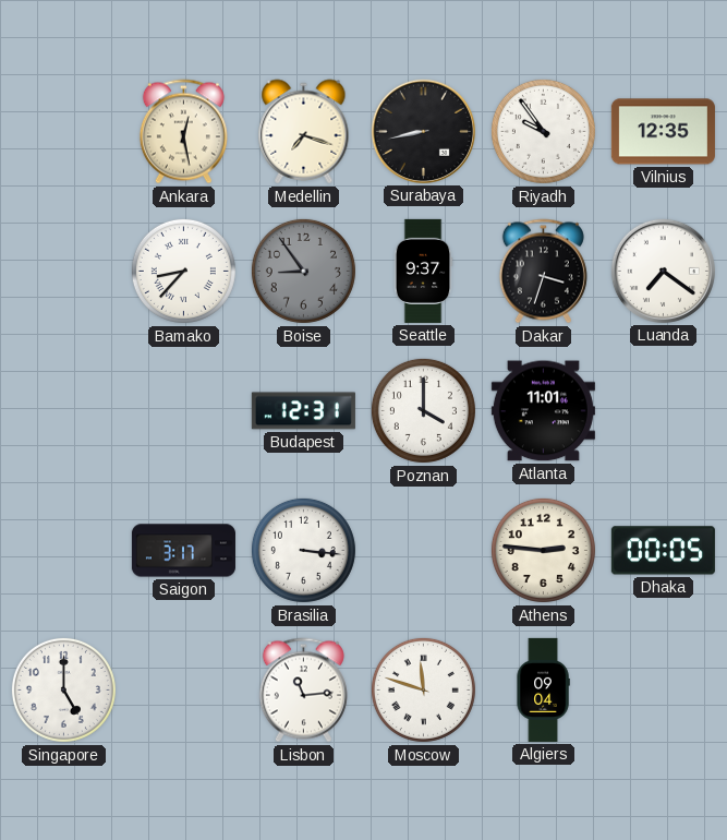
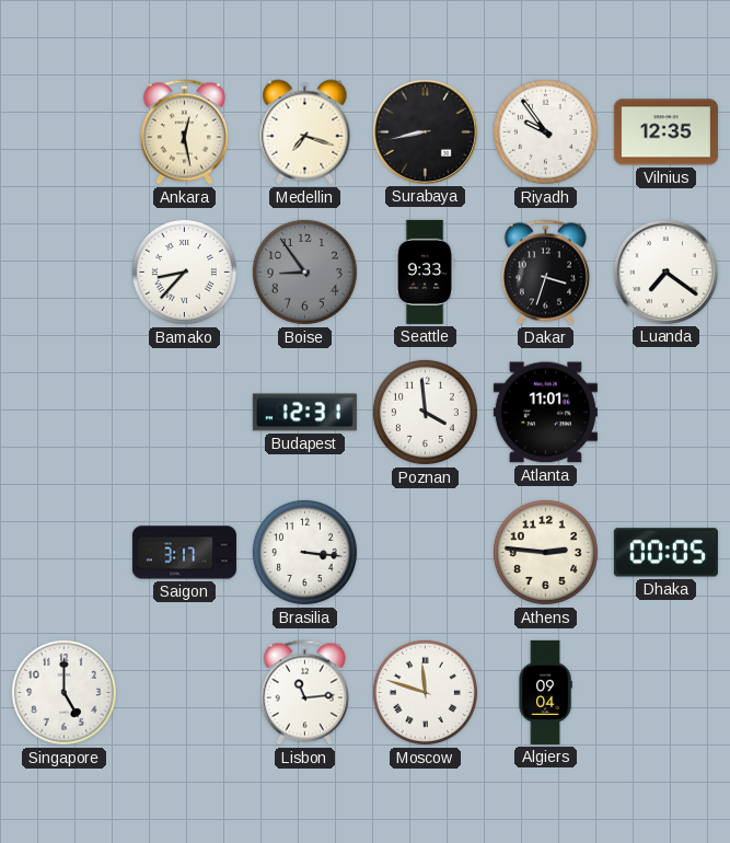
Seattle: 9:37 -> 9:33
Poznan: 4:00 -> 3:59
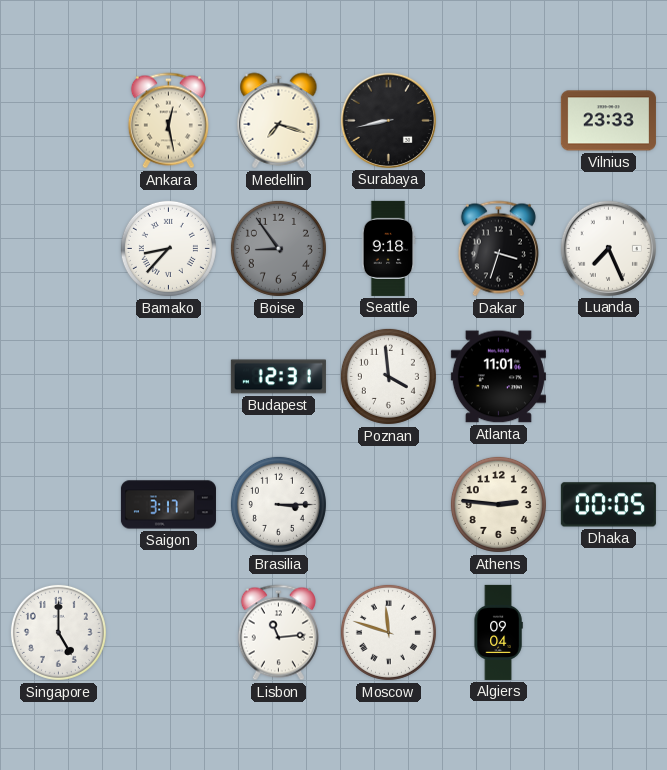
Riyadh: 9:54 -> none
Vilnius: 12:35 -> 23:33
Seattle: 9:33 -> 9:18
Luanda: 7:21 -> 7:26
Brasilia: 3:16 -> 3:15
